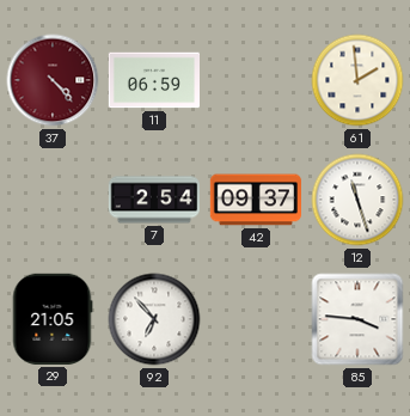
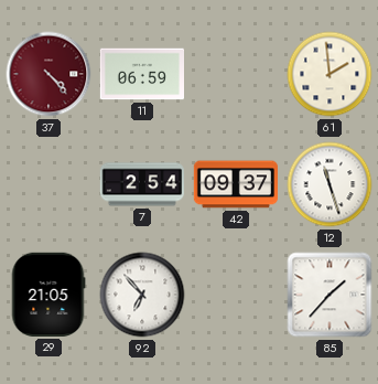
85: 3:46 -> 1:37
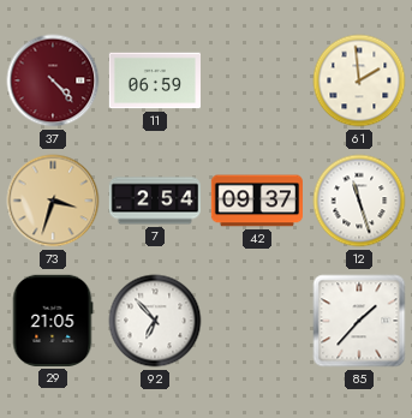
73: none -> 3:33
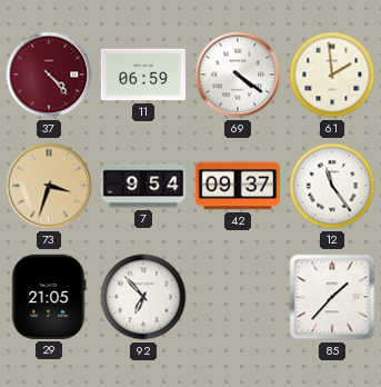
69: none -> 4:21
7: 2:54 -> 9:54
12: 11:27 -> 11:24
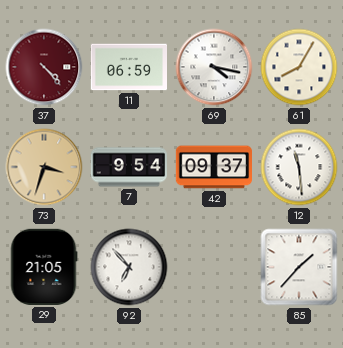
69: 4:21 -> 4:17
61: 1:59 -> 8:05
12: 11:24 -> 11:29
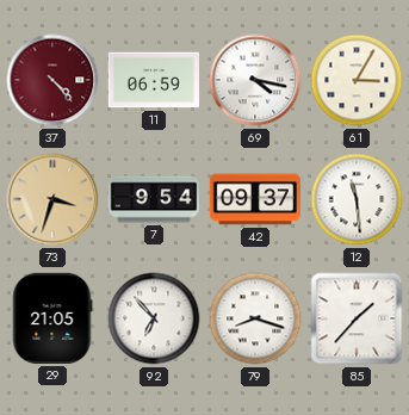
61: 8:05 -> 3:05
79: none -> 8:18
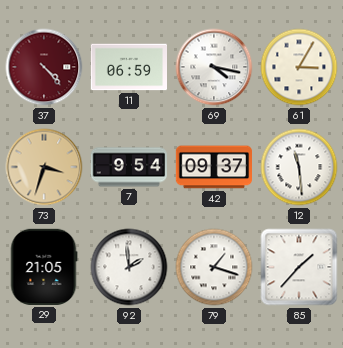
92: 6:53 -> 1:59
79: 8:18 -> 1:18
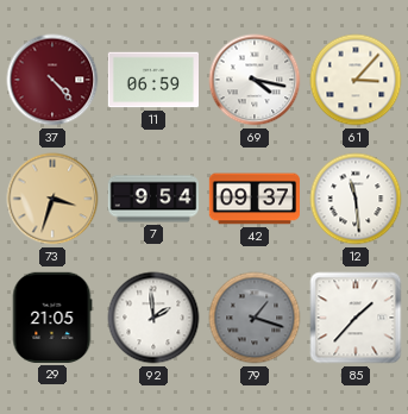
61: 3:05 -> 3:07
79 dial: white -> grey
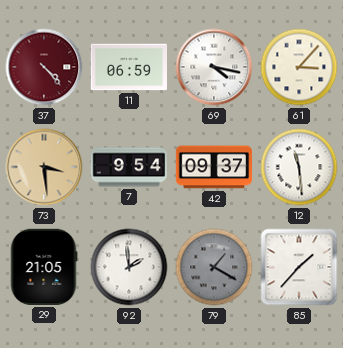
73: 3:33 -> 3:29
79: 1:18 -> 1:20
